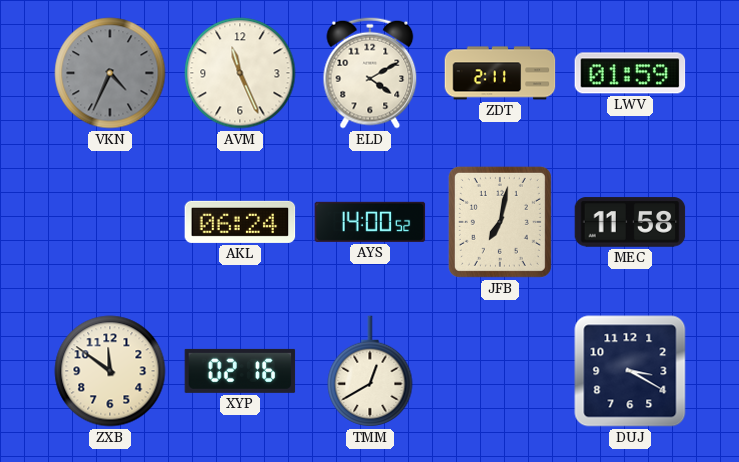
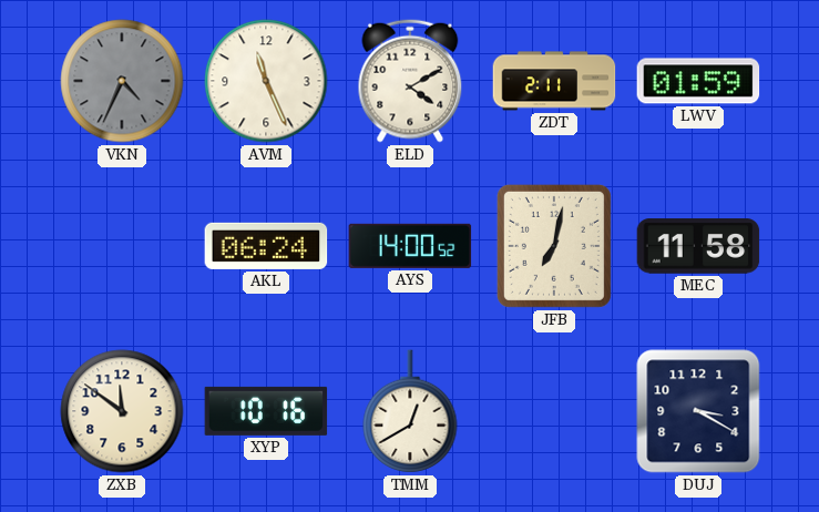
XYP: 02:16 -> 10:16
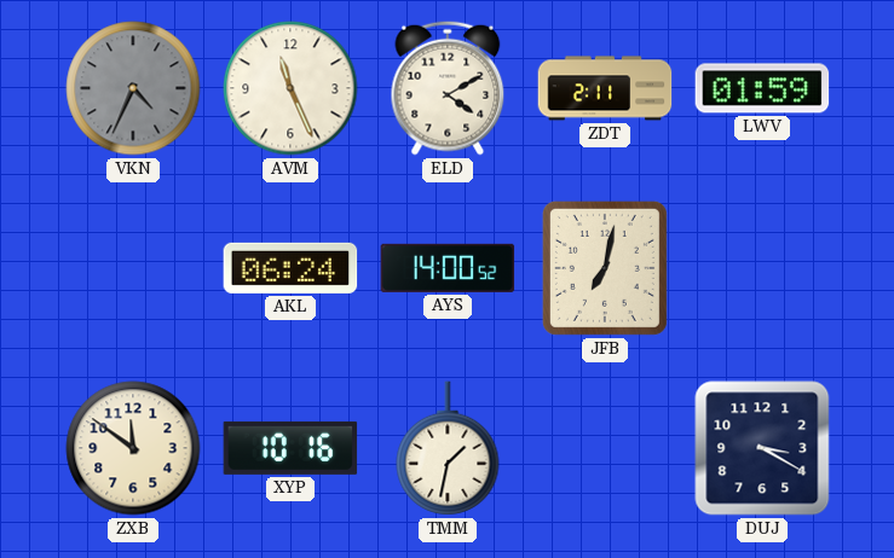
MEC: 11:58 -> none
TMM: 12:40 -> 1:32
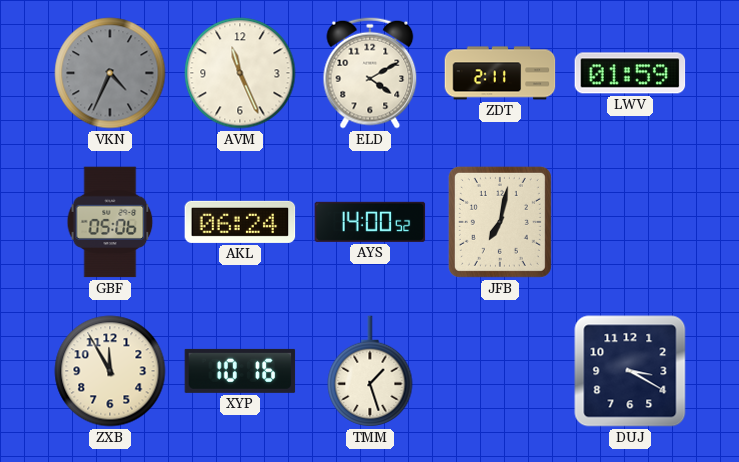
GBF: none -> 05:06
ZXB: 11:51 -> 11:55
TMM: 1:32 -> 1:27
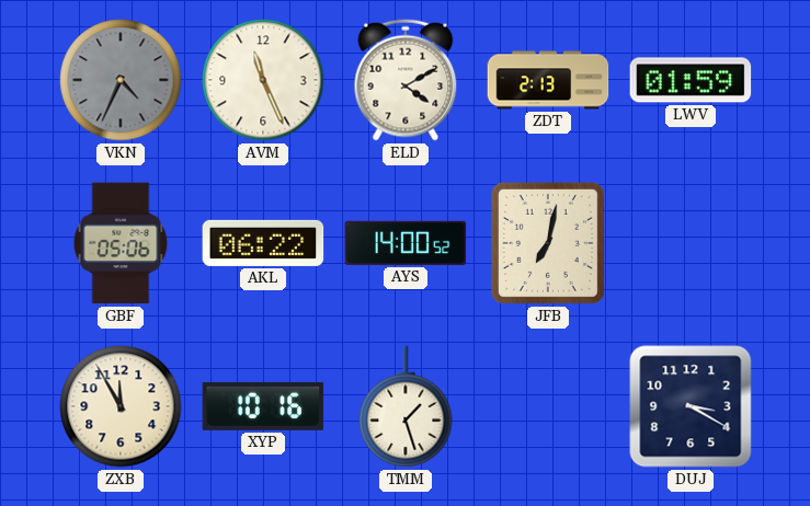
ZDT: 2:11 -> 2:13
AKL: 06:24 -> 06:22
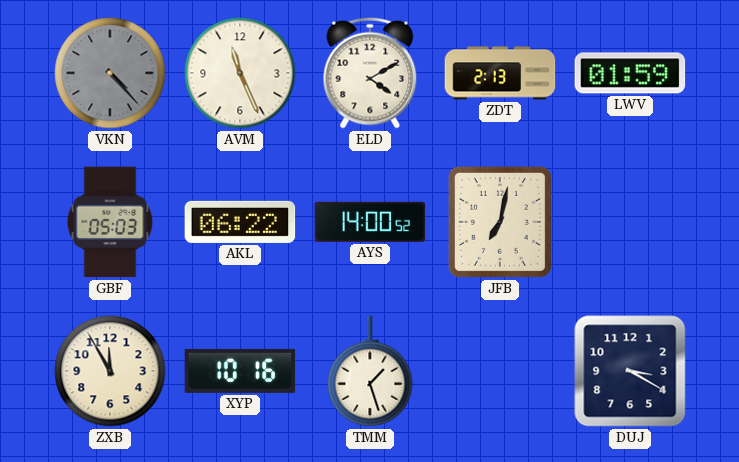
VKN: 4:34 -> 4:23
GBF: 05:06 -> 05:03
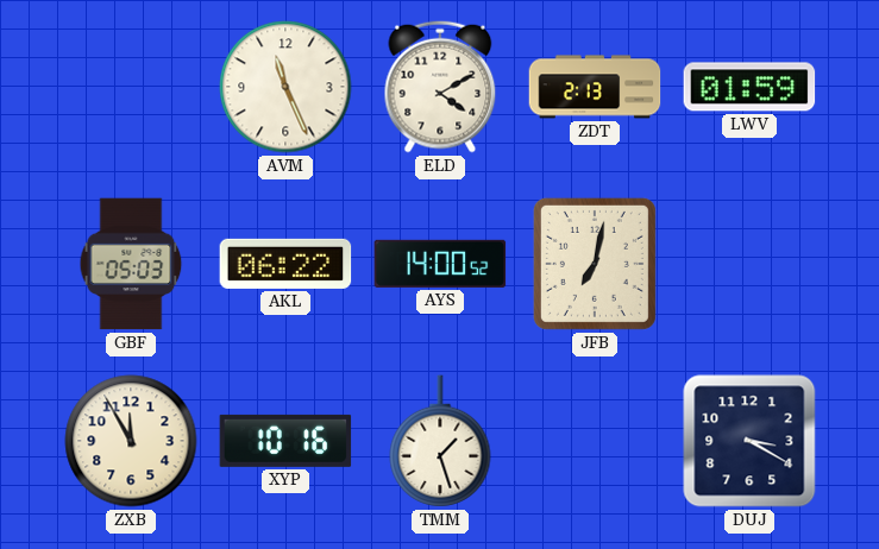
VKN: 4:23 -> none
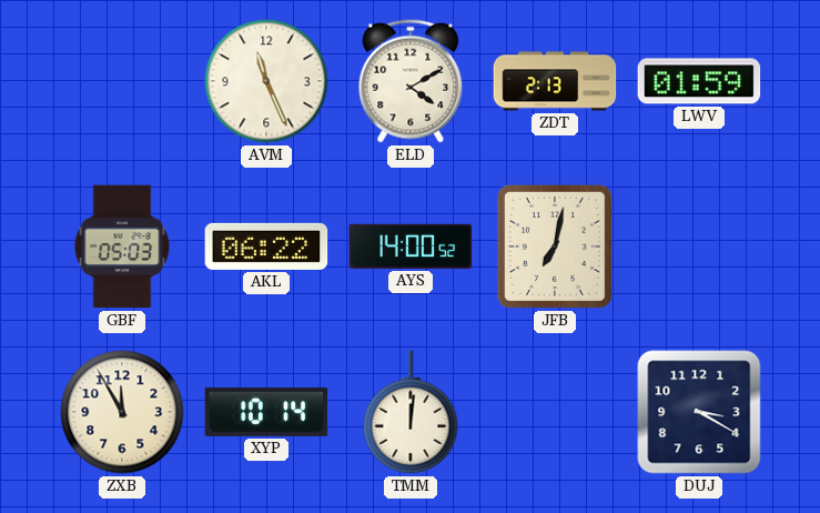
XYP: 10:16 -> 10:14
TMM: 1:27 -> 12:01
